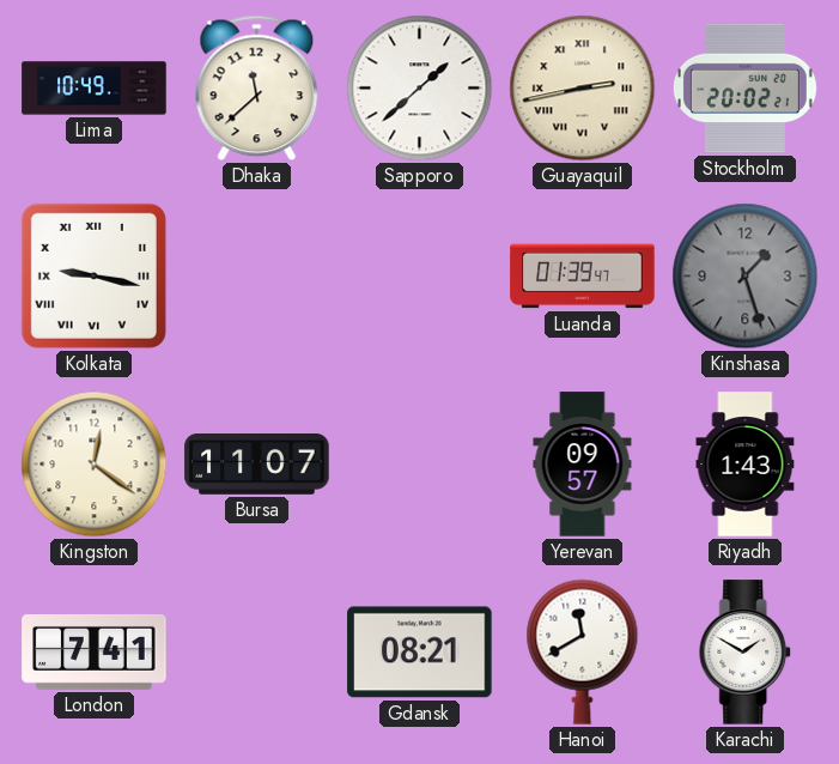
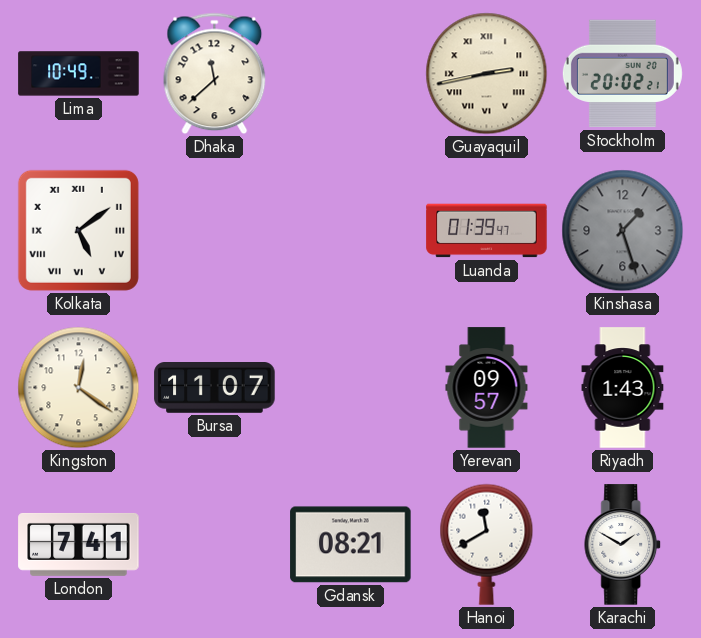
Sapporo: 1:38 -> none
Kolkata: 9:17 -> 5:09
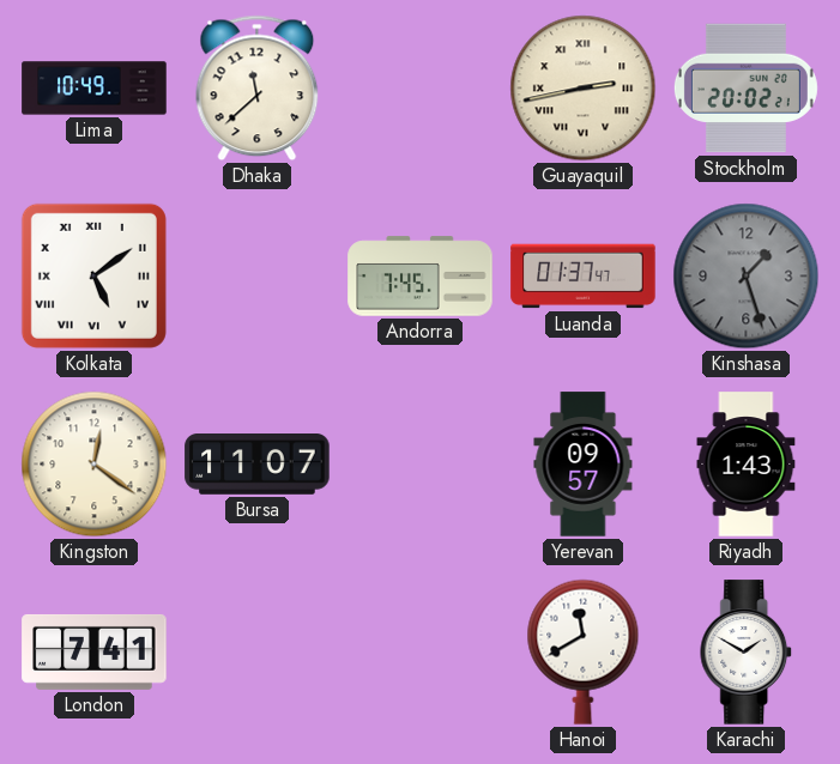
Andorra: none -> 7:45
Luanda: 01:39 -> 01:37
Gdansk: 08:21 -> none
